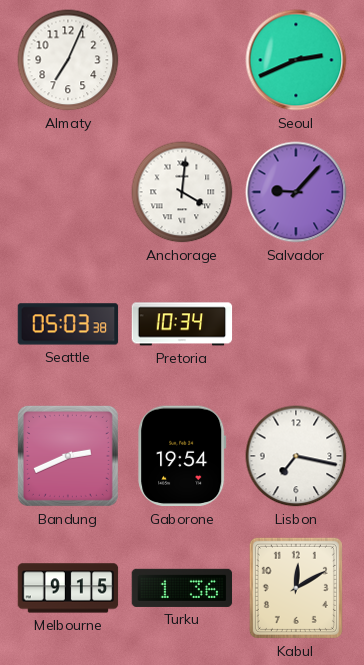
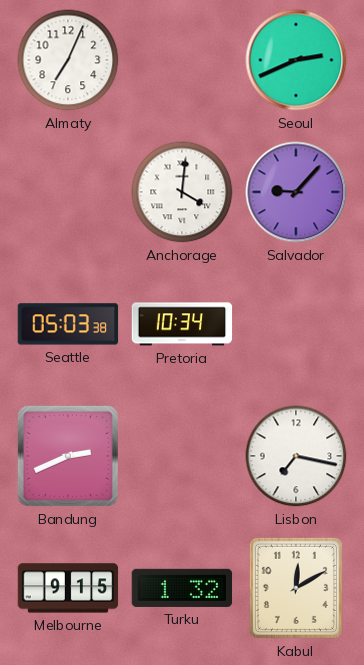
Gaborone: 19:54 -> none
Turku: 1:36 -> 1:32
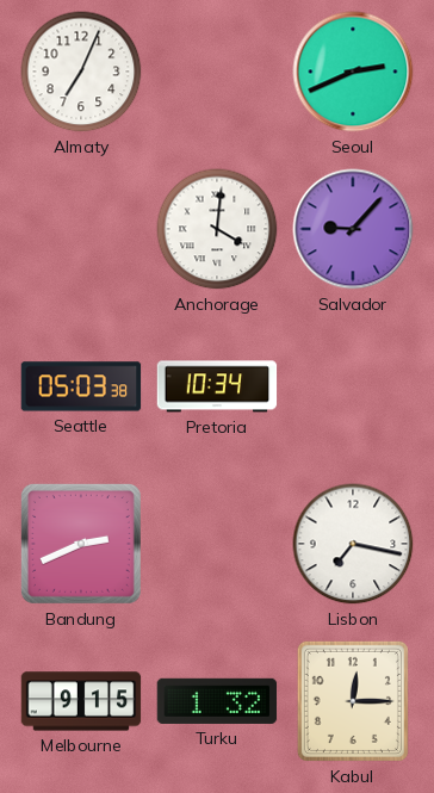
Kabul: 12:10 -> 12:15
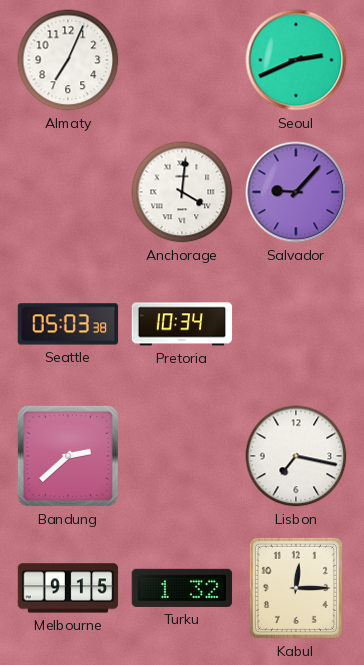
Bandung: 2:41 -> 2:38
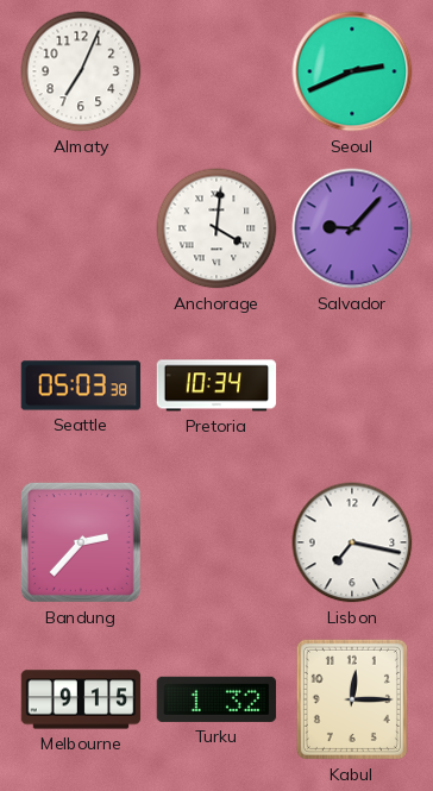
Bandung: 2:38 -> 2:37
